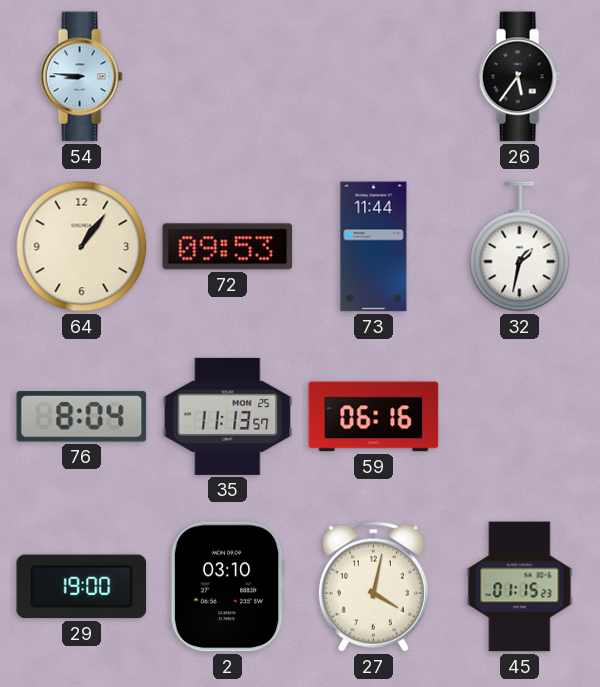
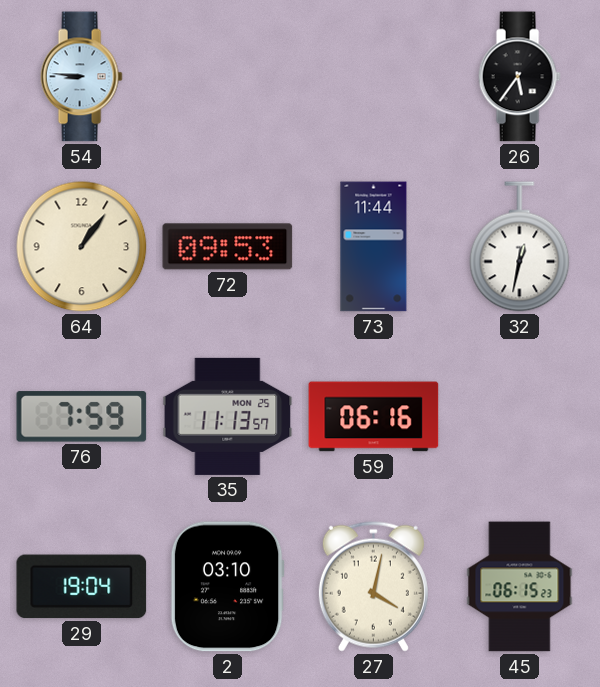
32: 1:32 -> 12:32
76: 8:04 -> 7:59
29: 19:00 -> 19:04
45: 01:15 -> 06:15
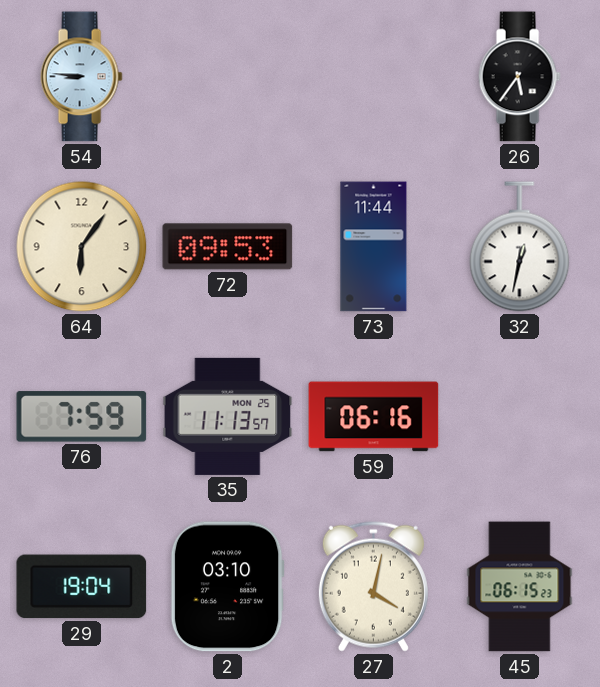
64: 1:06 -> 6:06
